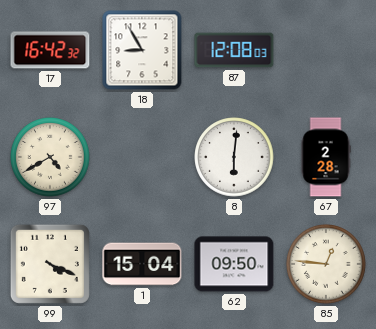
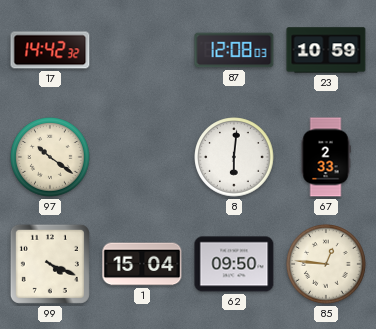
17: 16:42 -> 14:42
18: 8:55 -> none
23: none -> 10:59
97: 4:40 -> 10:21
67: 2:28 -> 2:33
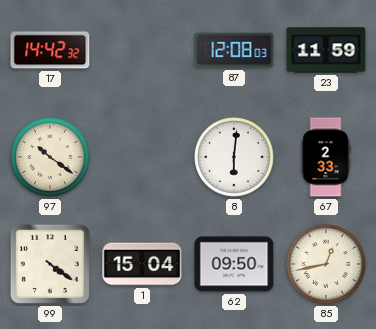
23: 10:59 -> 11:59
99: 4:19 -> 4:21
85: 12:46 -> 12:43
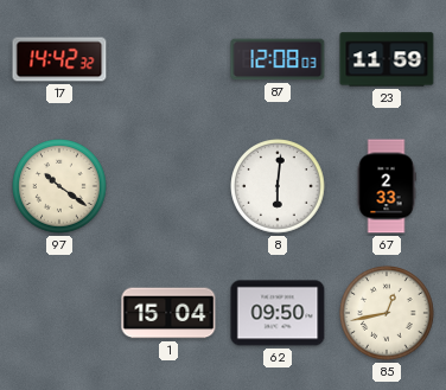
99: 4:21 -> none
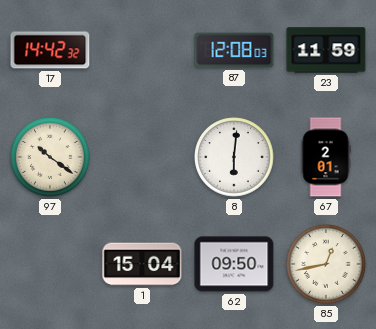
67: 2:33 -> 2:01
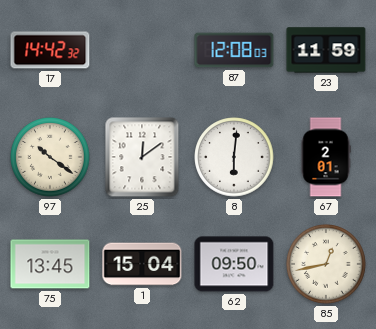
25: none -> 12:09
75: none -> 13:45
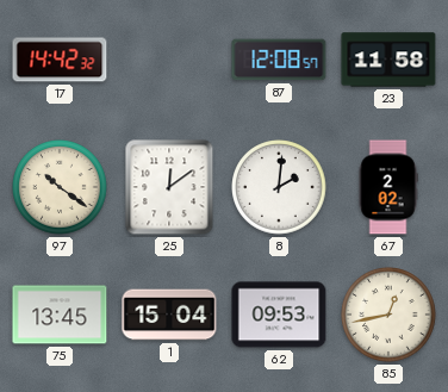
87: 12:08:03 -> 12:08:57
23: 11:59 -> 11:58
8: 6:01 -> 2:01
67: 2:01 -> 2:02
62: 09:50 -> 09:53
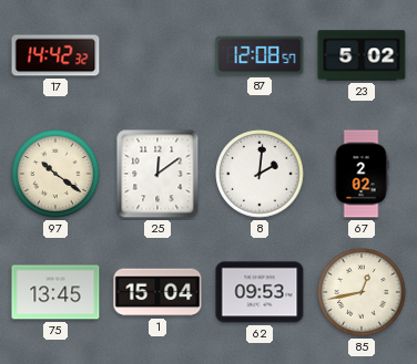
23: 11:58 -> 5:02
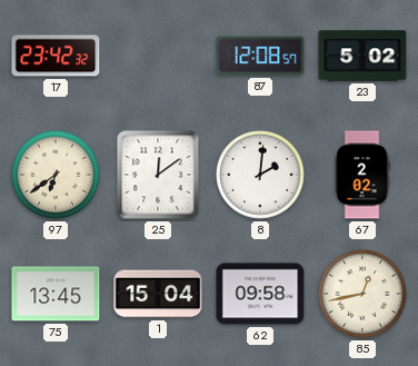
17: 14:42 -> 23:42
97: 10:21 -> 6:39
62: 09:53 -> 09:58
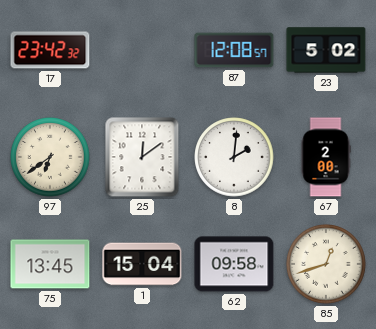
67: 2:02 -> 2:00
85: 12:43 -> 12:42
